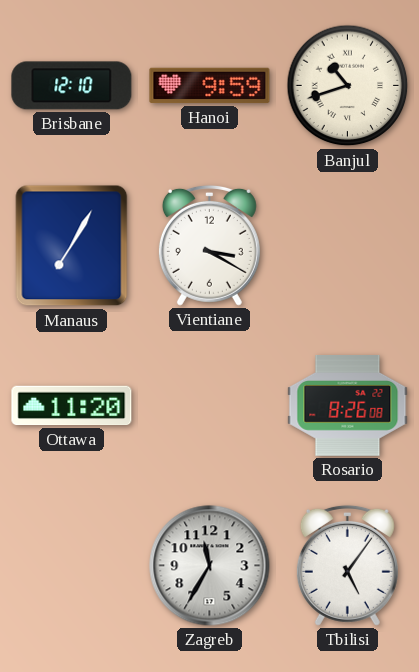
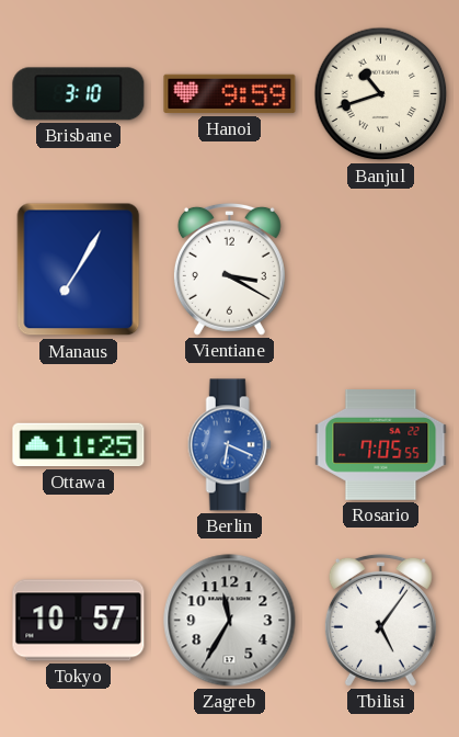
Brisbane: 12:10 -> 3:10
Ottawa: 11:20 -> 11:25
Berlin: none -> 6:19
Rosario: 8:26 -> 7:05
Tokyo: none -> 10:57
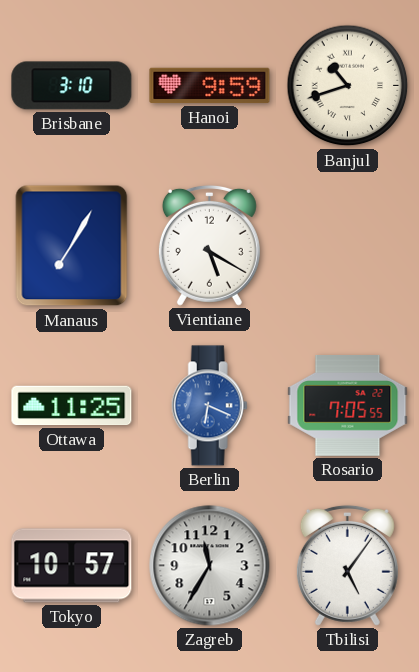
Vientiane: 3:20 -> 5:20
